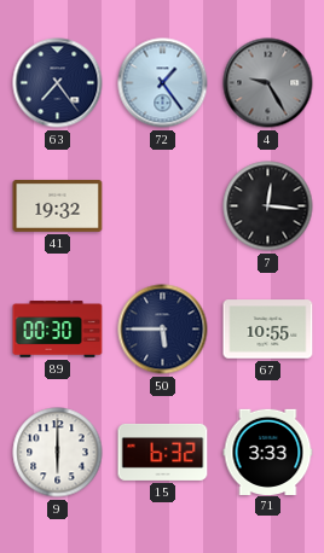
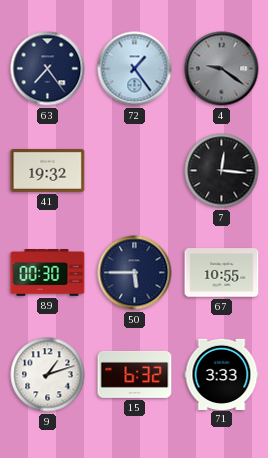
4: 9:25 -> 9:21
9: 6:00 -> 1:12
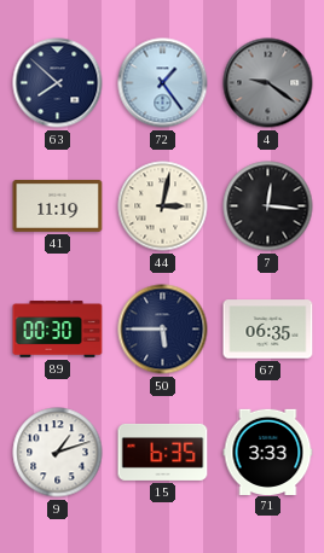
63: 7:24 -> 7:52
41: 19:32 -> 11:19
44: none -> 3:02
67: 10:55 -> 06:35
15: 6:32 -> 6:35
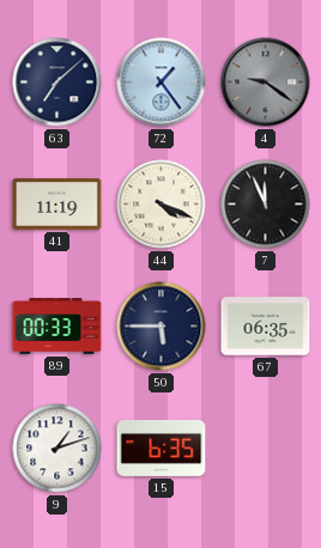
63: 7:52 -> 7:08
44: 3:02 -> 4:19
7: 12:16 -> 11:56
89: 00:30 -> 00:33
71: 3:33 -> none
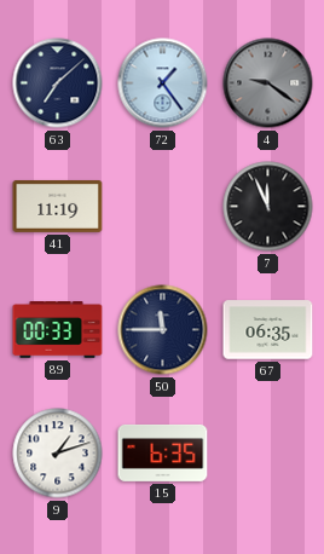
44: 4:19 -> none
50: 5:45 -> 11:45
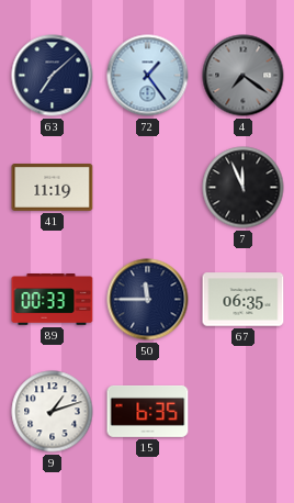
4: 9:21 -> 7:21
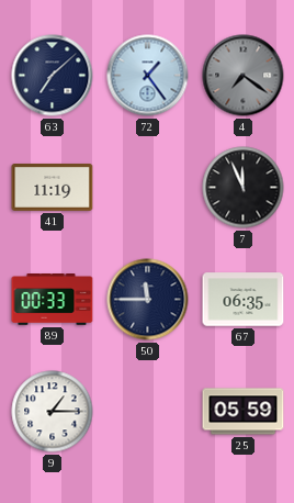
9: 1:12 -> 1:15
15: 6:35 -> none
25: none -> 05:59
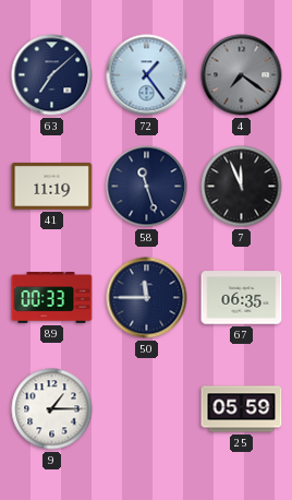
58: none -> 11:27
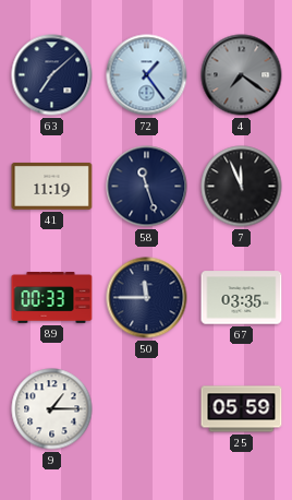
67: 06:35 -> 03:35
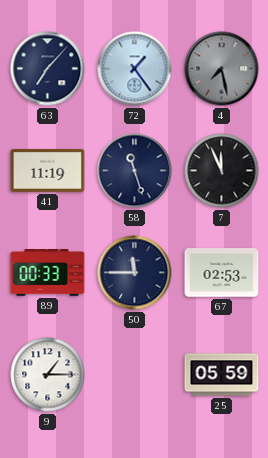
63: 7:08 -> 7:07
4: 7:21 -> 7:28
67: 03:35 -> 02:53
